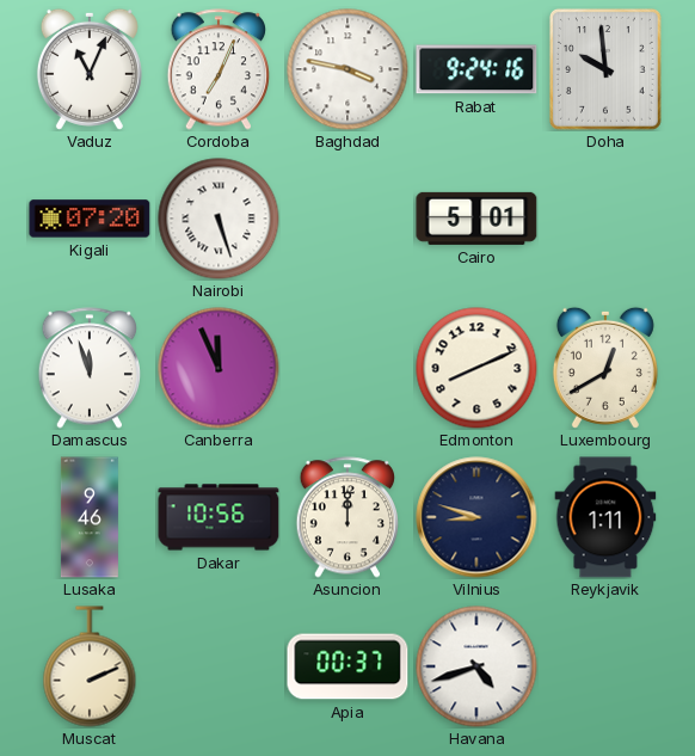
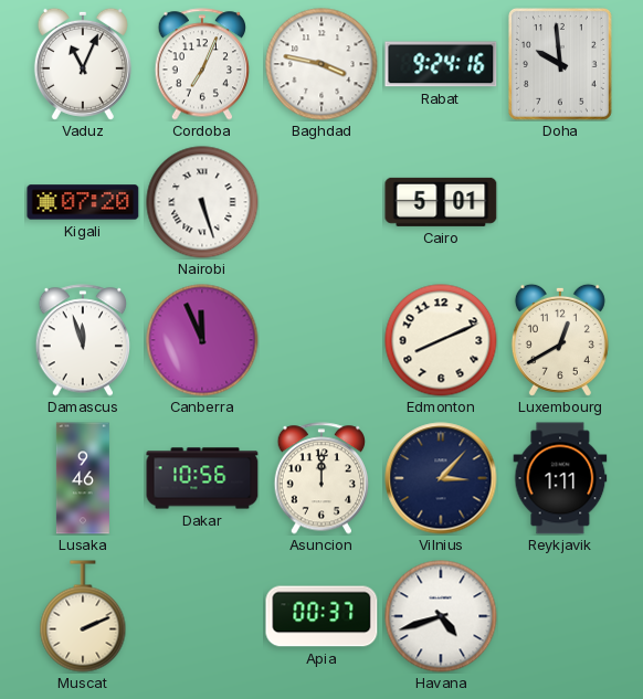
Vilnius: 8:48 -> 3:07
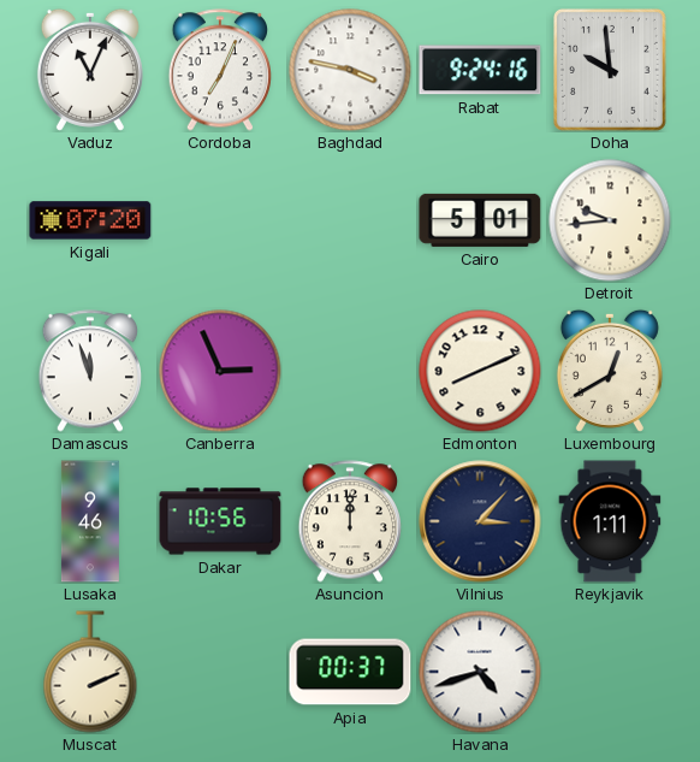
Nairobi: 5:27 -> none
Detroit: none -> 9:44
Canberra: 11:56 -> 2:56
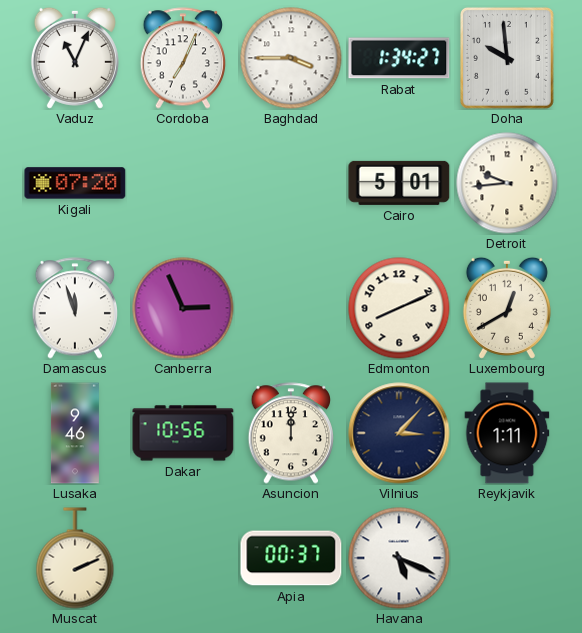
Baghdad: 3:47 -> 3:45
Rabat: 9:24 -> 1:34
Havana: 4:42 -> 5:19
